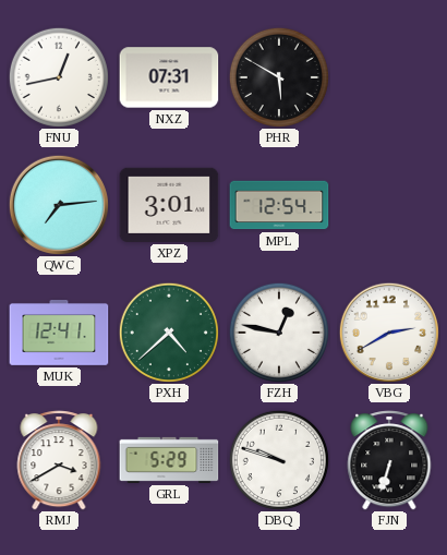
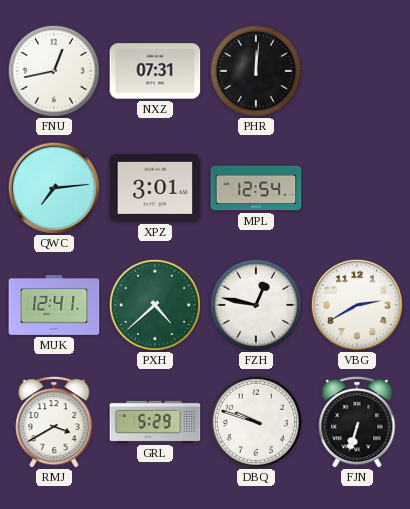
PHR: 5:50 -> 12:01
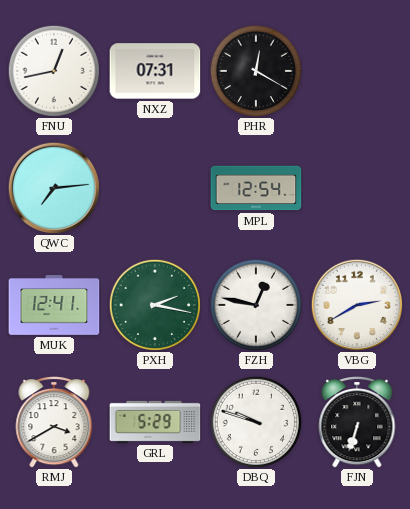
PHR: 12:01 -> 12:20
XPZ: 3:01 -> none
PXH: 4:38 -> 2:17
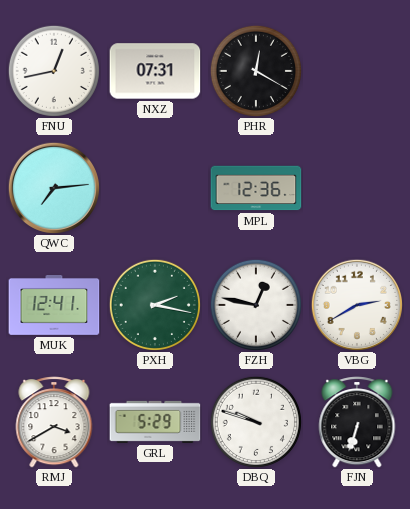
MPL: 12:54 -> 12:36
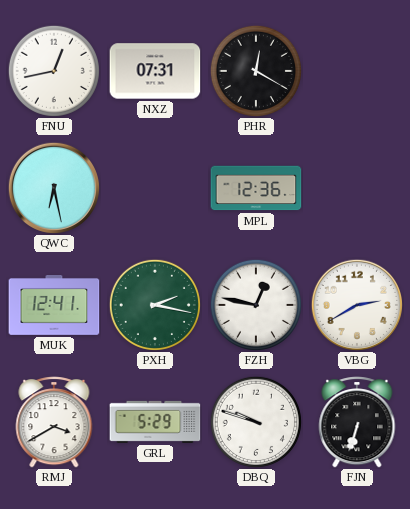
QWC: 7:14 -> 6:28
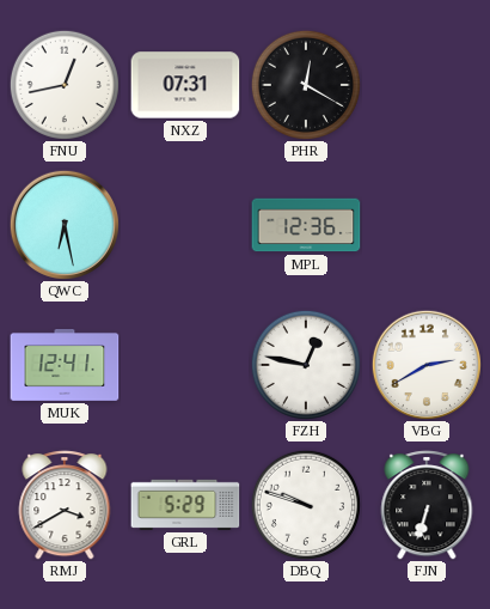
PXH: 2:17 -> none
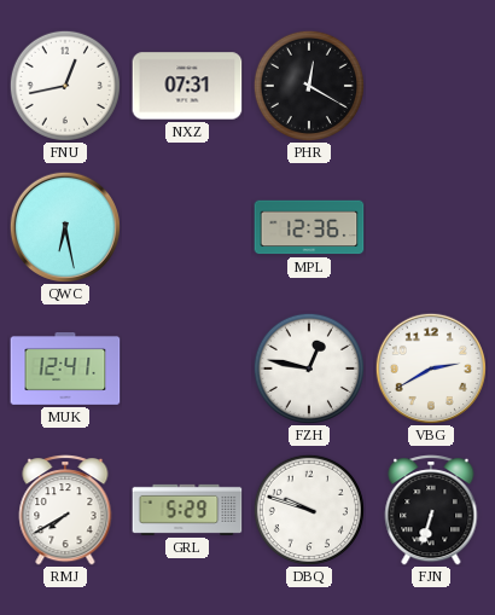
RMJ: 3:40 -> 7:40
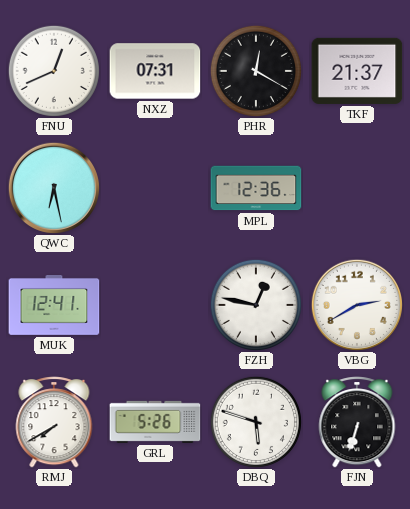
FNU: 12:43 -> 12:41
TKF: none -> 21:37
GRL: 5:29 -> 5:26
DBQ: 9:48 -> 5:48
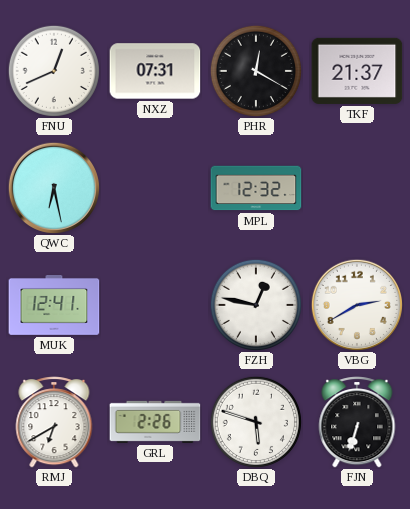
MPL: 12:36 -> 12:32
RMJ: 7:40 -> 6:40
GRL: 5:26 -> 2:26
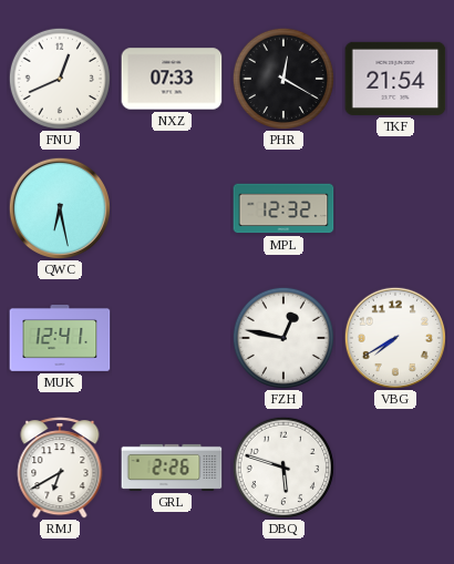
NXZ: 07:31 -> 07:33
TKF: 21:37 -> 21:54
VBG: 2:40 -> 7:40
FJN: 6:33 -> none
